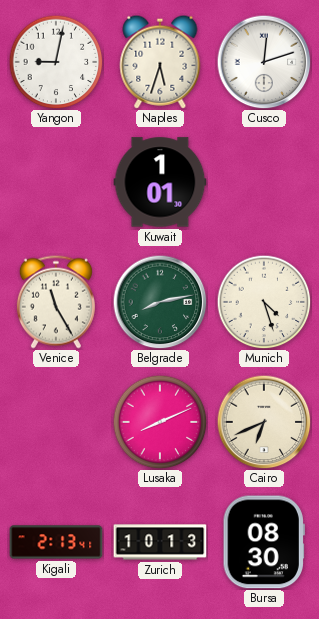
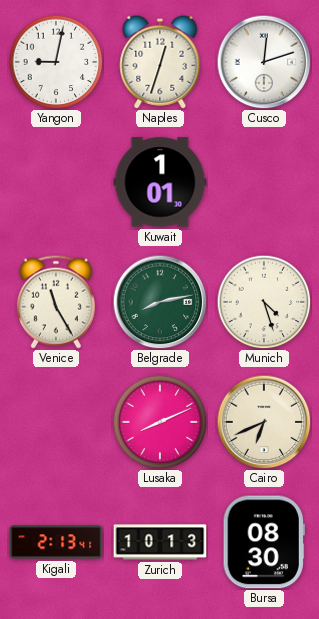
Naples: 5:33 -> 12:33
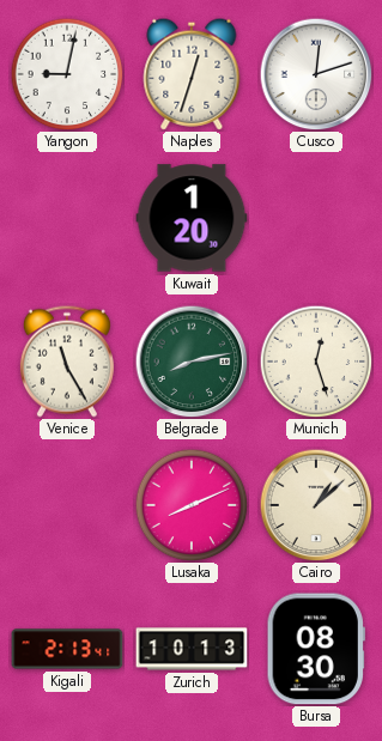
Kuwait: 1:01 -> 1:20
Munich: 4:27 -> 12:27
Cairo: 6:41 -> 1:08
